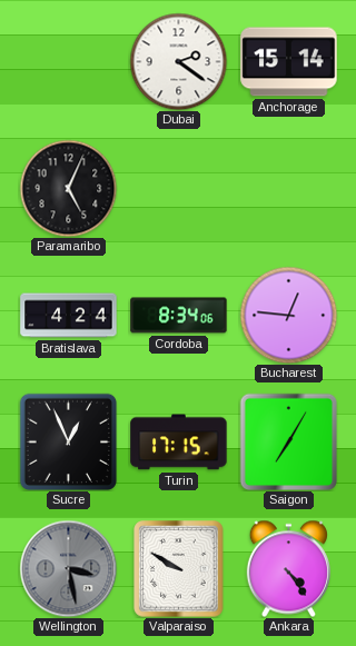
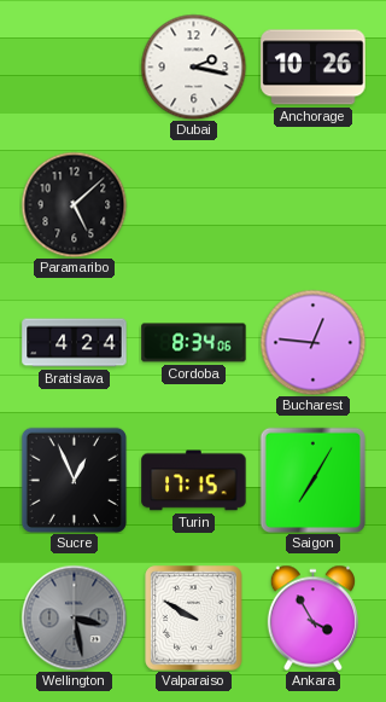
Dubai: 2:21 -> 2:17
Anchorage: 15:14 -> 10:26
Paramaribo: 5:04 -> 5:08
Ankara: 4:24 -> 3:55
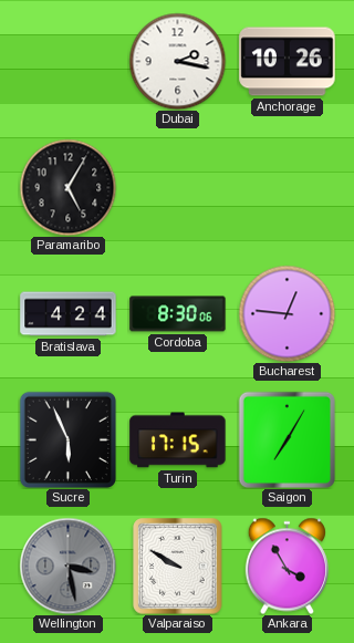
Paramaribo: 5:08 -> 5:05
Cordoba: 8:34 -> 8:30
Sucre: 12:56 -> 5:56
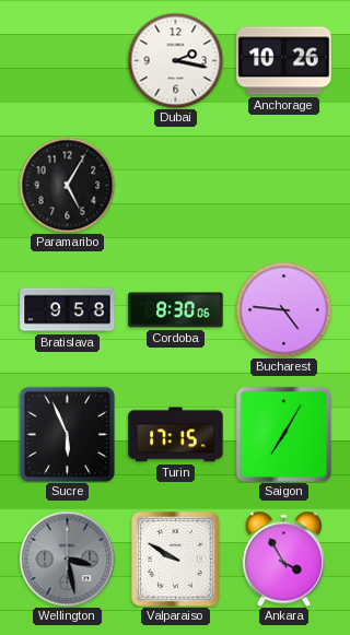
Bratislava: 4:24 -> 9:58
Bucharest: 12:46 -> 4:46
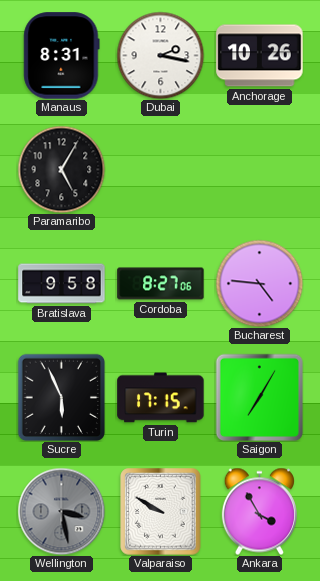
Manaus: none -> 8:31
Cordoba: 8:30 -> 8:27
